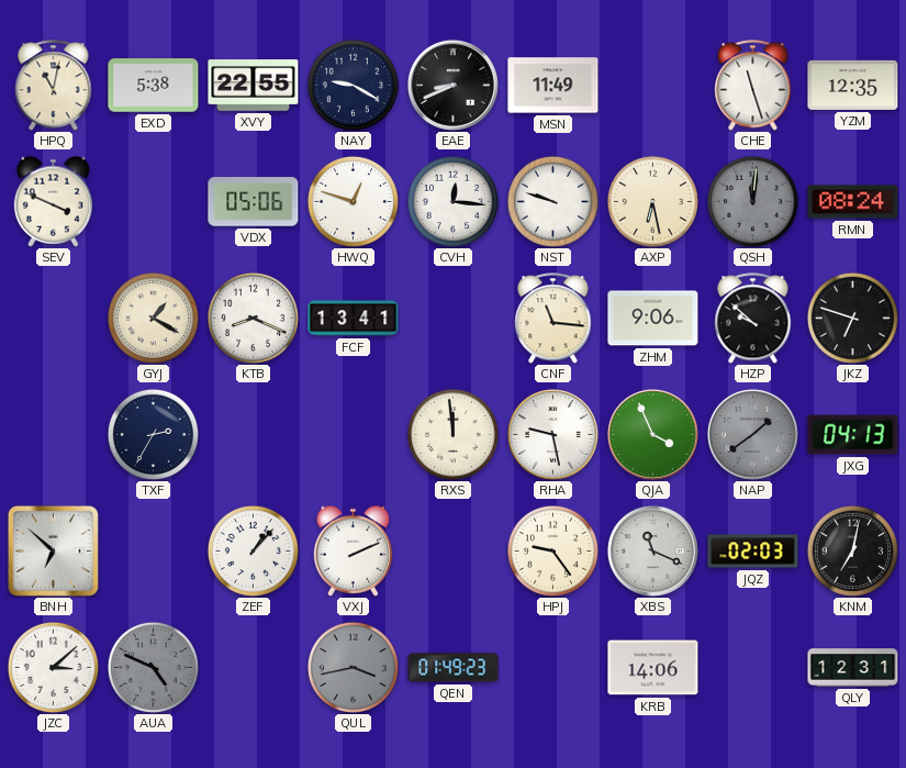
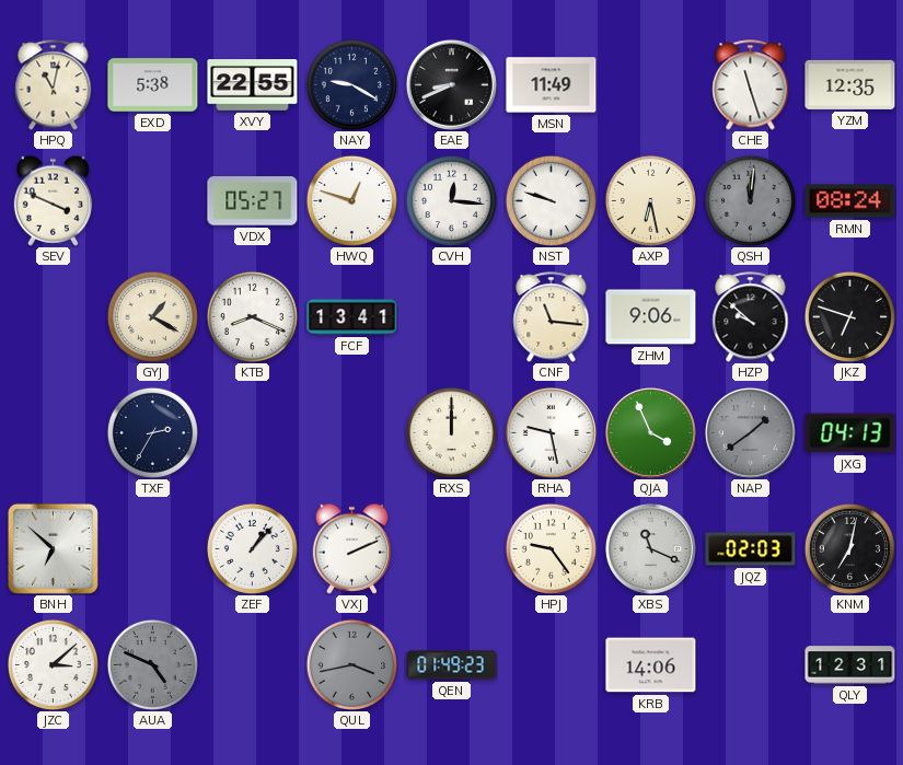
VDX: 05:06 -> 05:27
RXS: 11:59 -> 12:00
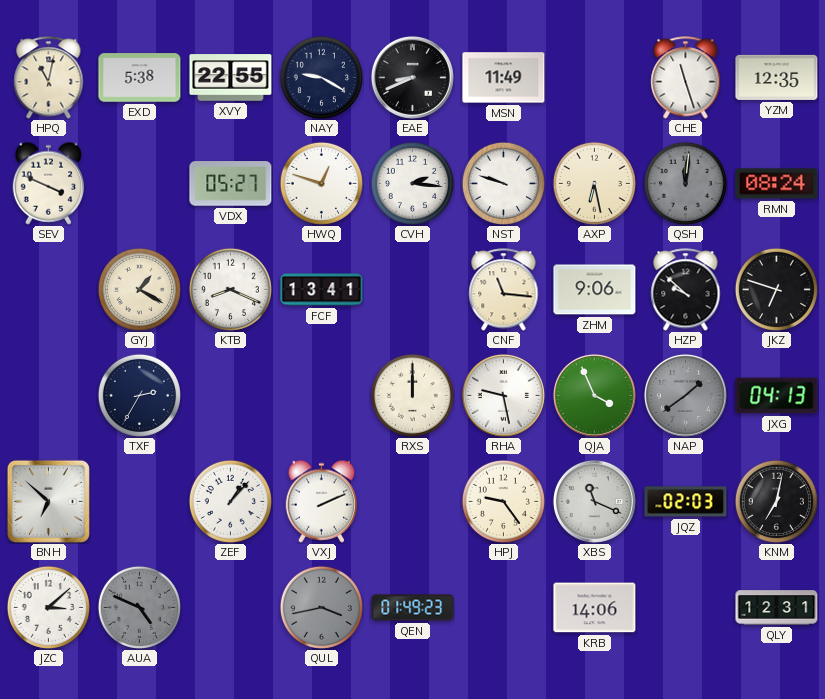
CVH: 12:16 -> 2:16
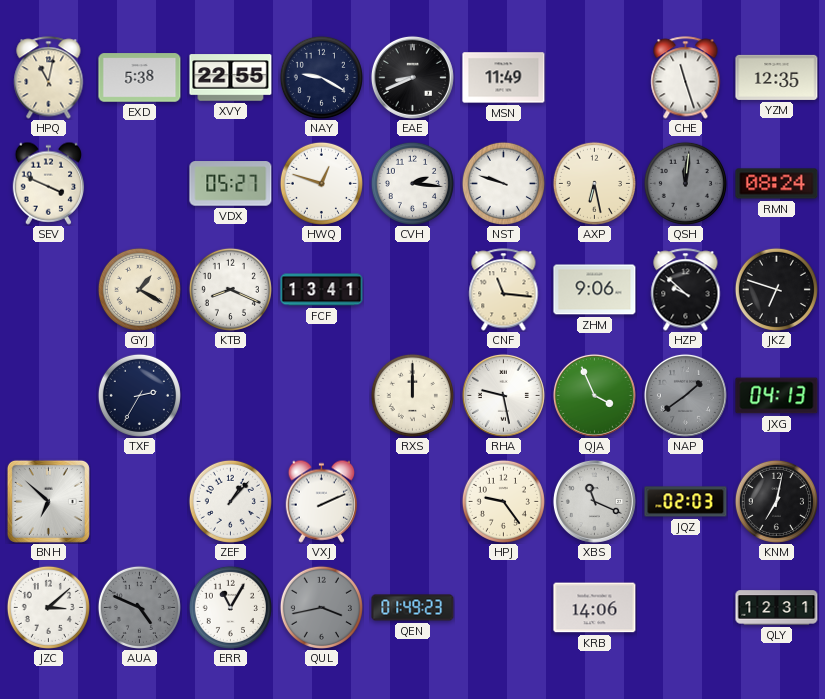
ERR: none -> 11:05
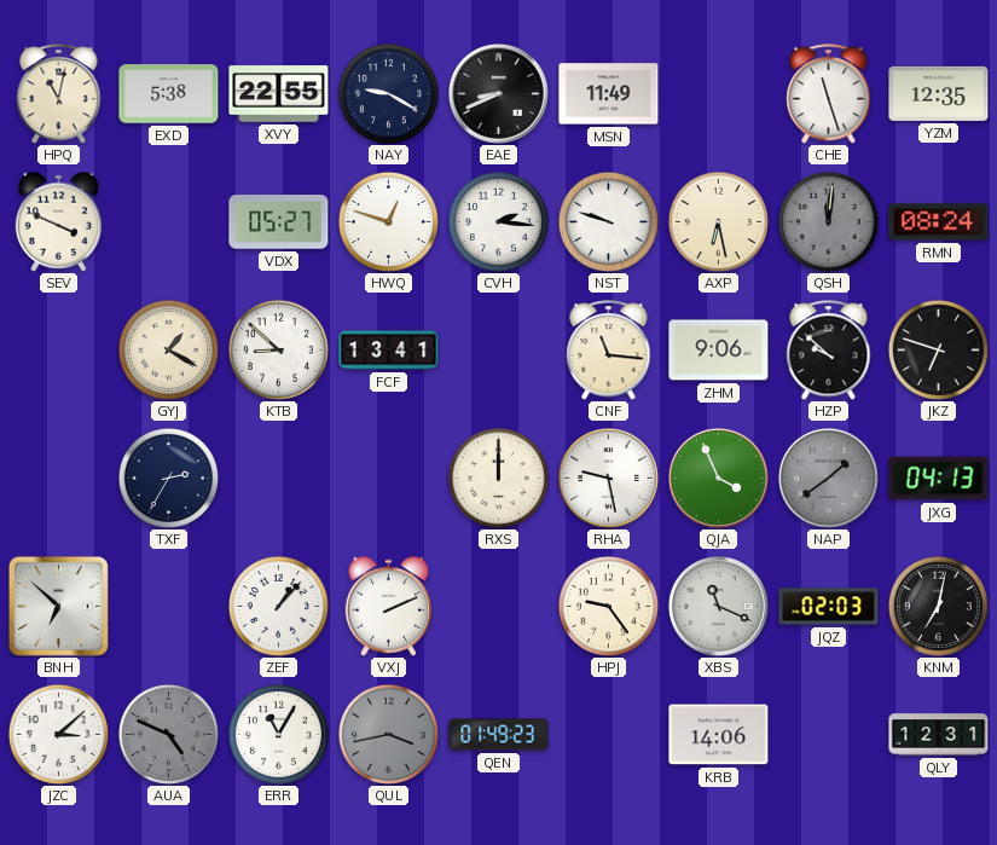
KTB: 8:19 -> 8:52
